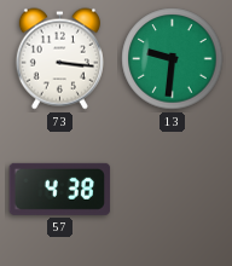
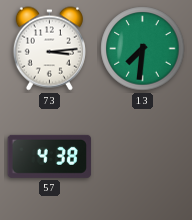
73: 3:16 -> 3:14
13: 9:31 -> 7:31
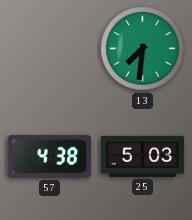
73: 3:14 -> none
25: none -> 5:03
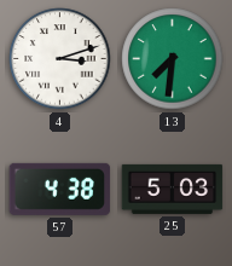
4: none -> 3:12
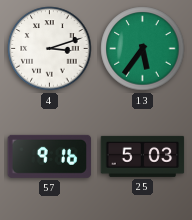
13: 7:31 -> 5:36
57: 4:38 -> 9:16
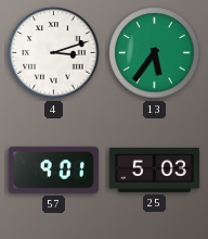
57: 9:16 -> 9:01
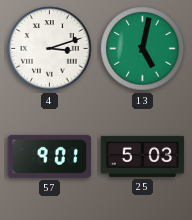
13: 5:36 -> 5:02
